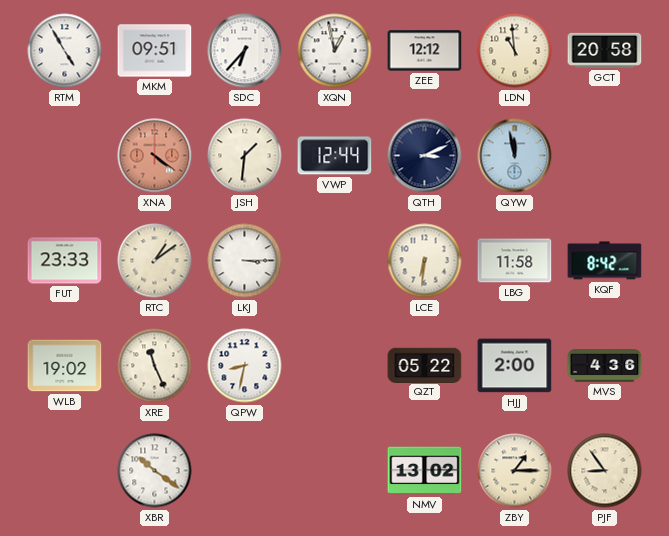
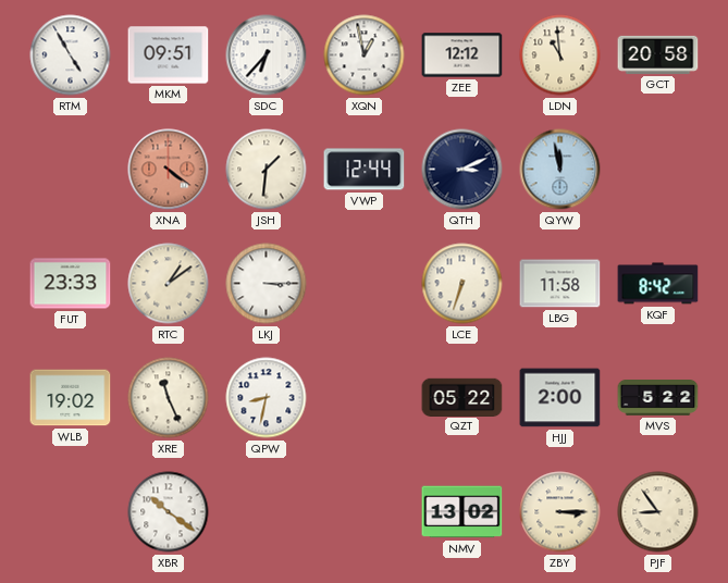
LCE: 6:31 -> 6:33
MVS: 4:36 -> 5:22
ZBY: 1:15 -> 3:15
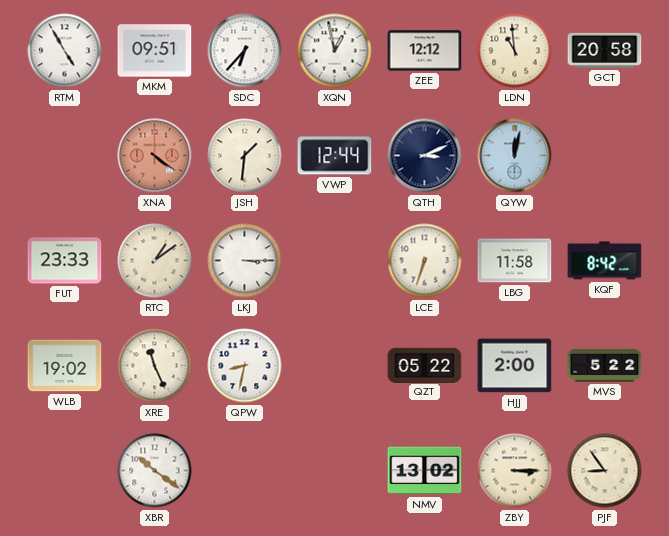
QYW: 11:58 -> 12:02
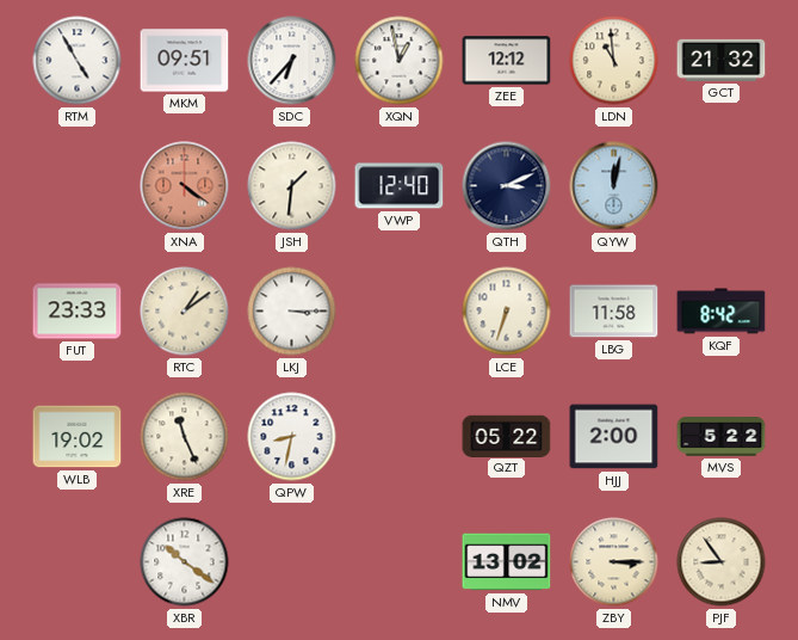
GCT: 20:58 -> 21:32
VWP: 12:44 -> 12:40
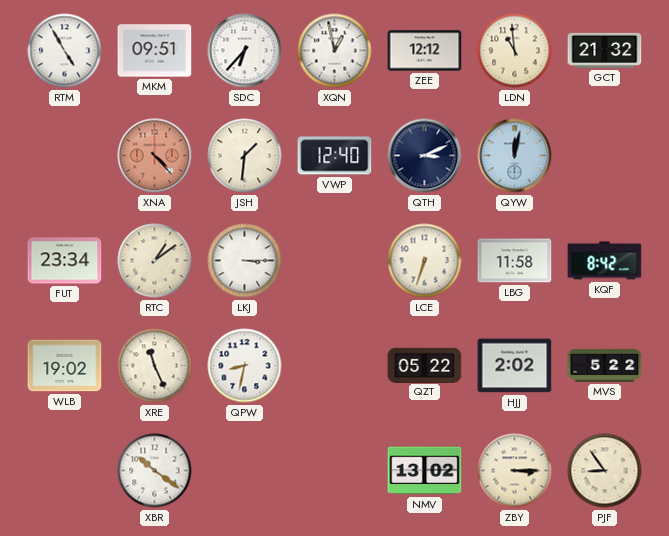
XNA: 4:21 -> 4:23
FUT: 23:33 -> 23:34
HJJ: 2:00 -> 2:02
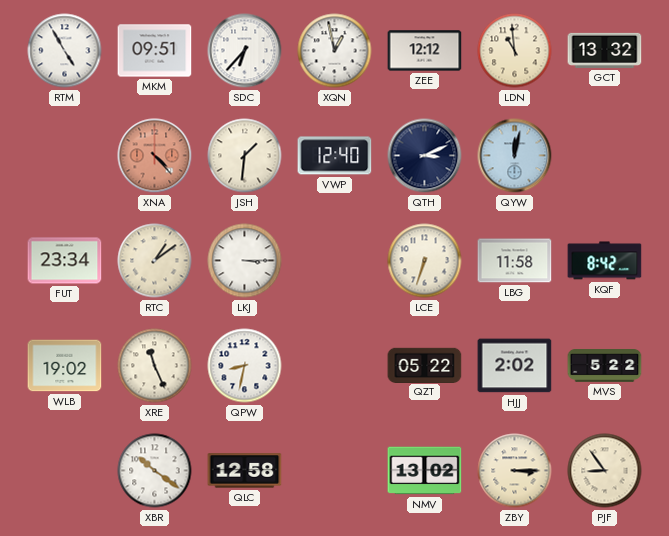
GCT: 21:32 -> 13:32
QLC: none -> 12:58
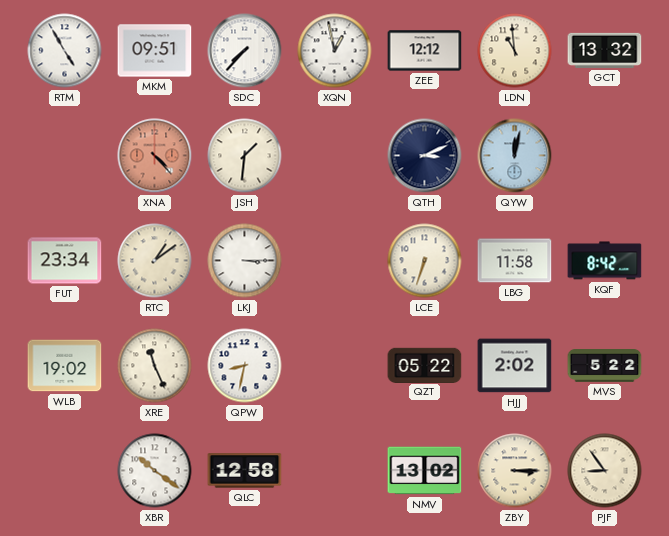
SDC: 6:37 -> 7:37
VWP: 12:40 -> none
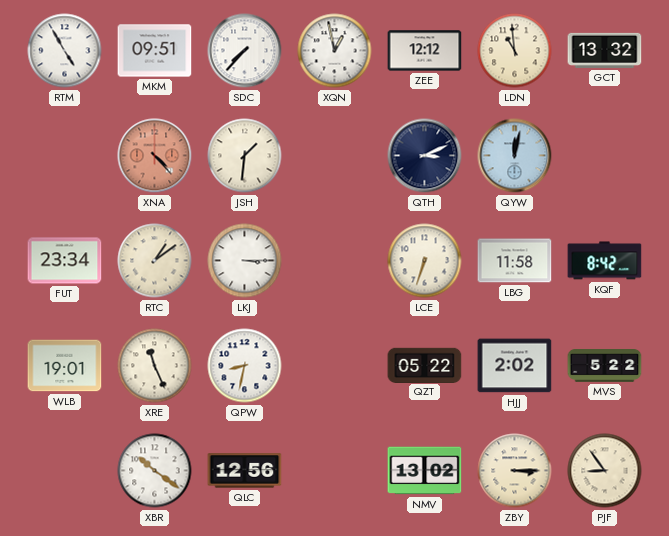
WLB: 19:02 -> 19:01
QLC: 12:58 -> 12:56
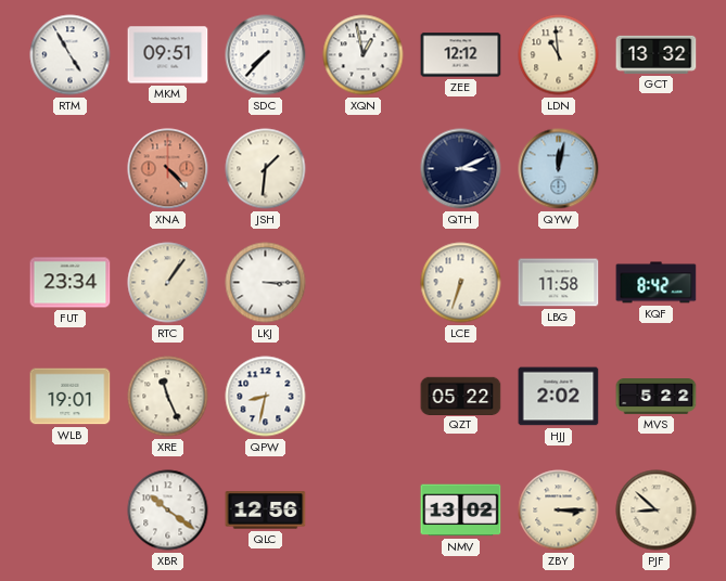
RTC: 1:09 -> 1:06
PJF: 8:54 -> 8:52
